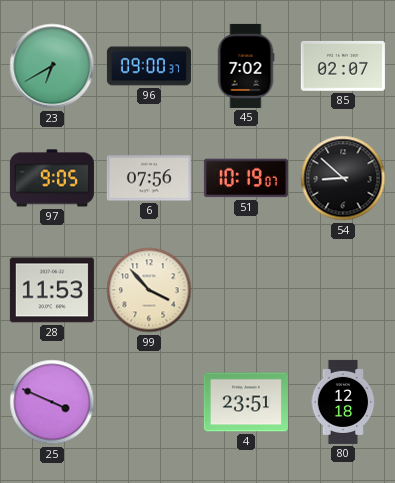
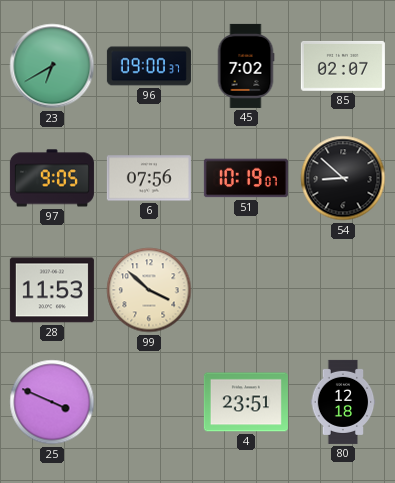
99: 3:53 -> 3:52
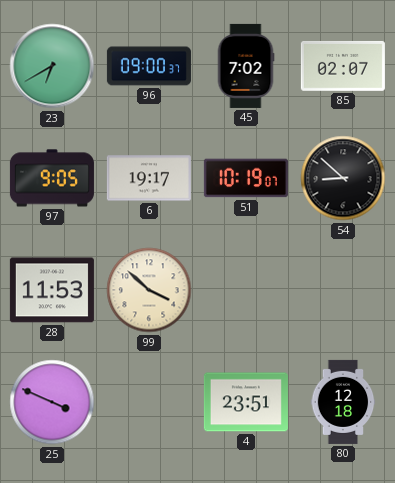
6: 07:56 -> 19:17
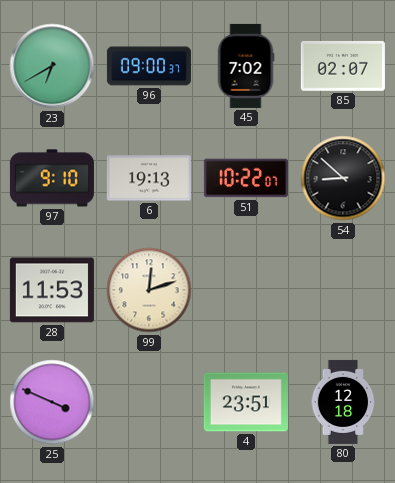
97: 9:05 -> 9:10
6: 19:17 -> 19:13
51: 10:19 -> 10:22
99: 3:52 -> 12:12
